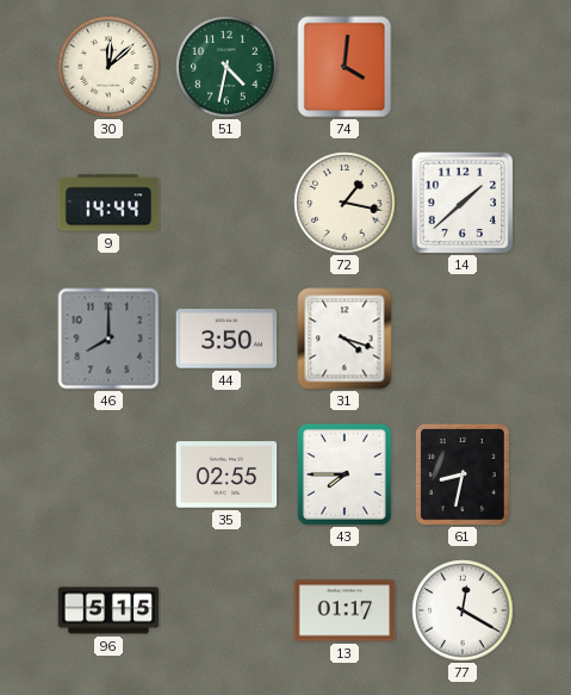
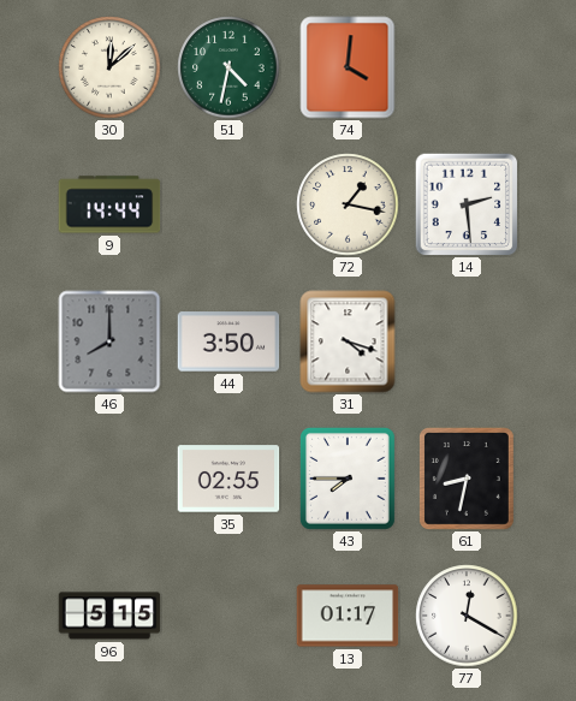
14: 1:38 -> 2:29
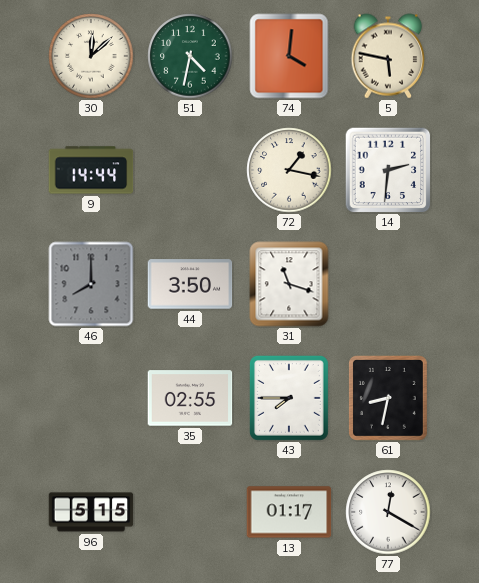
5: none -> 5:47
14: 2:29 -> 2:31
31: 4:18 -> 11:18
